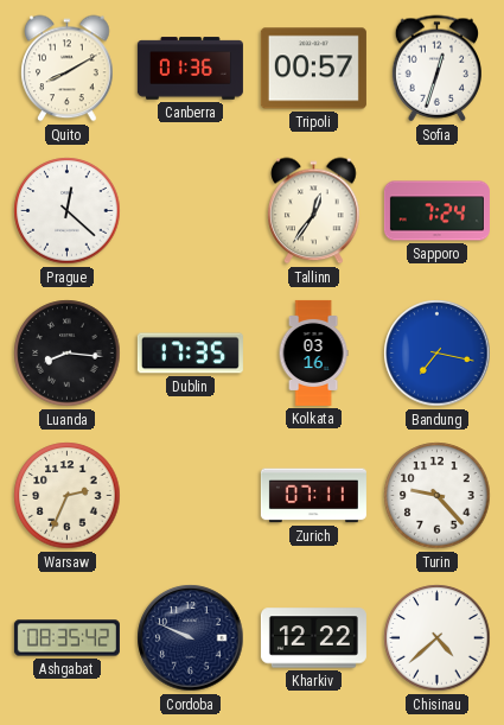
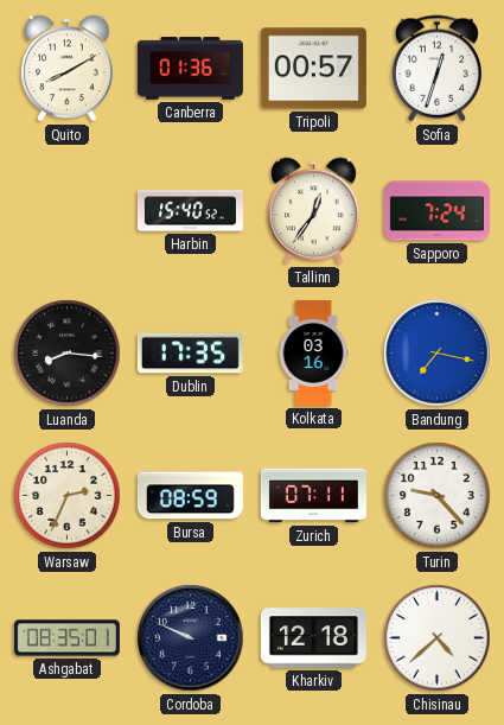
Prague: 12:22 -> none
Harbin: none -> 15:40
Bursa: none -> 08:59
Ashgabat: 08:35:42 -> 08:35:01
Kharkiv: 12:22 -> 12:18
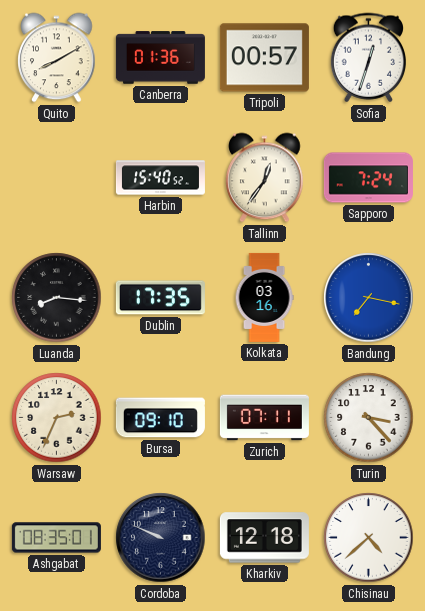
Bursa: 08:59 -> 09:10
Turin: 9:23 -> 3:23
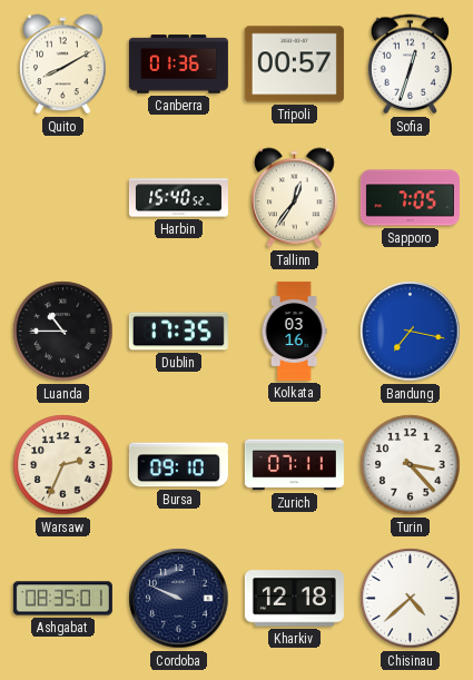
Sapporo: 7:24 -> 7:05
Luanda: 8:16 -> 10:45
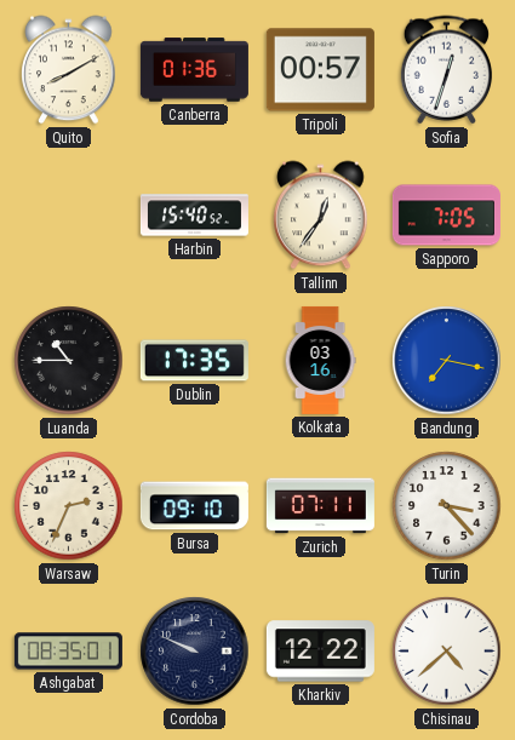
Kharkiv: 12:18 -> 12:22
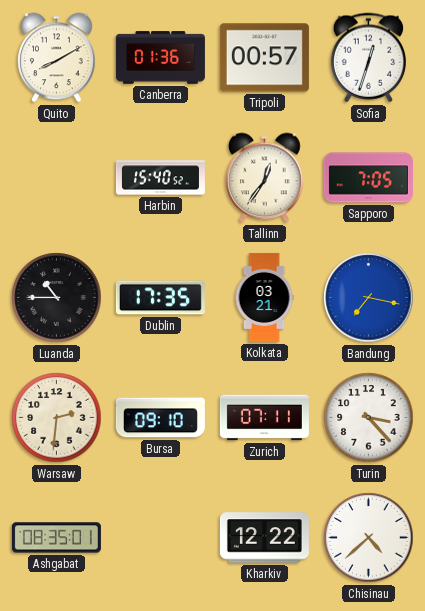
Kolkata: 03:16 -> 03:21
Warsaw: 2:34 -> 2:31
Cordoba: 9:49 -> none
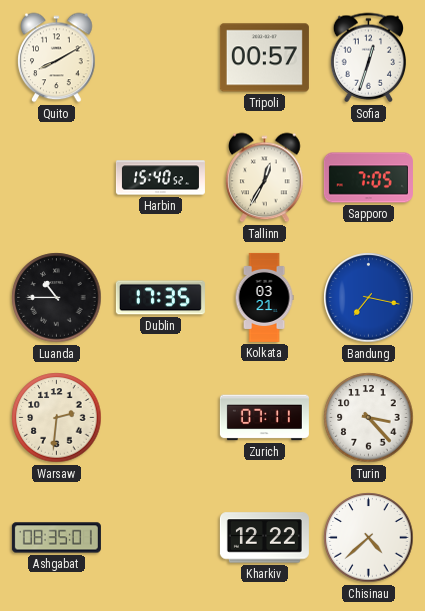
Canberra: 01:36 -> none
Tallinn: 12:36 -> 12:35
Bursa: 09:10 -> none
